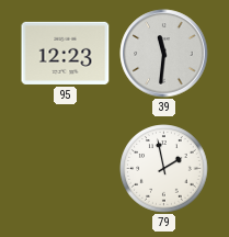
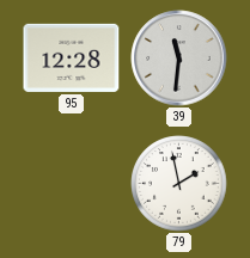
95: 12:23 -> 12:28
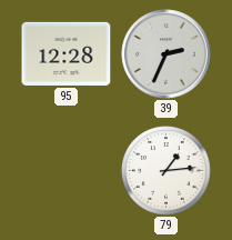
39: 11:31 -> 2:34
79: 1:58 -> 1:14
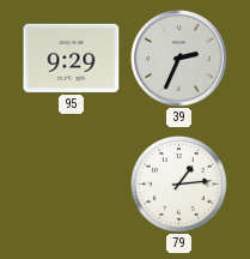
95: 12:28 -> 9:29
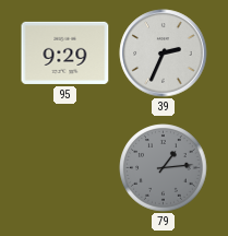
79 dial: white -> grey
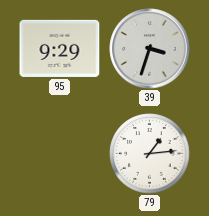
39: 2:34 -> 3:33
79 dial: grey -> white
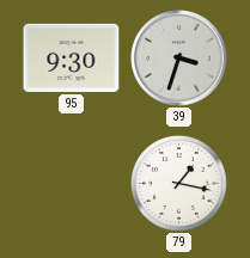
95: 9:29 -> 9:30
79: 1:14 -> 1:17
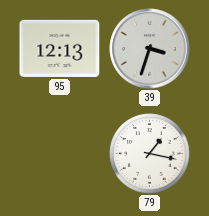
95: 9:30 -> 12:13
